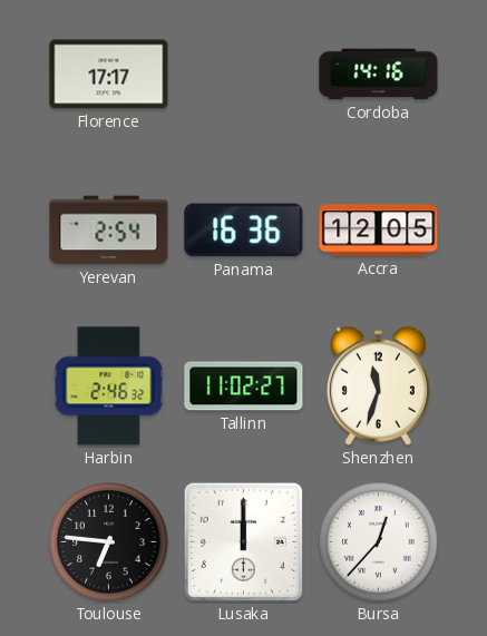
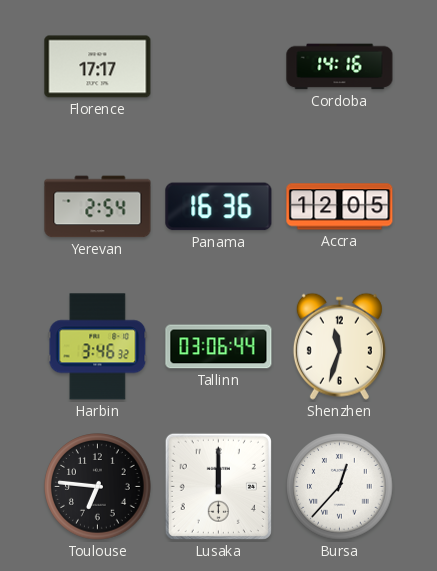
Harbin: 2:46 -> 3:46
Tallinn: 11:02 -> 03:06
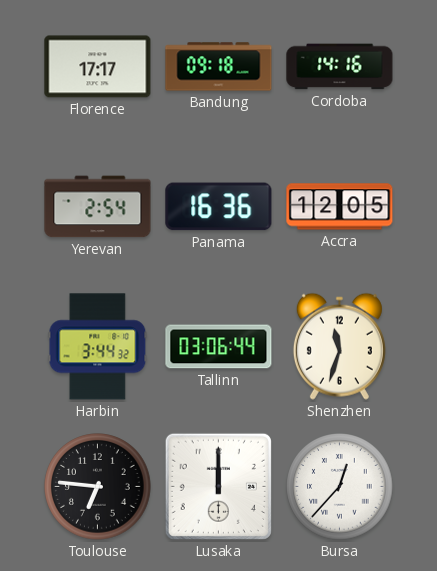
Bandung: none -> 09:18
Harbin: 3:46 -> 3:44
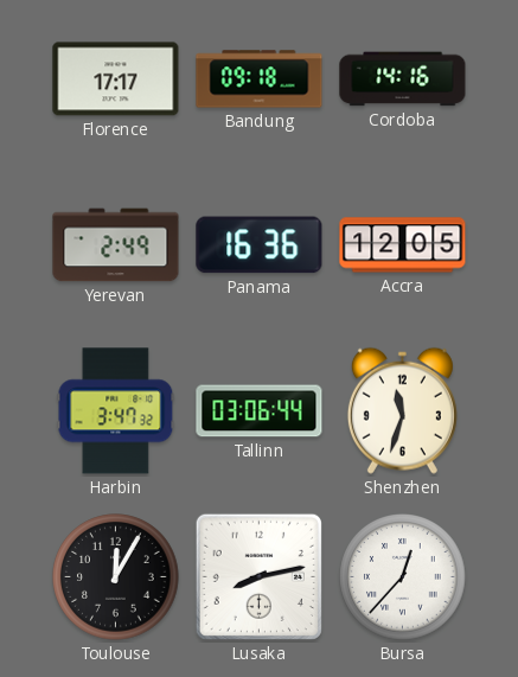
Yerevan: 2:54 -> 2:49
Harbin: 3:44 -> 3:47
Toulouse: 6:46 -> 12:05
Lusaka: 12:00 -> 8:13
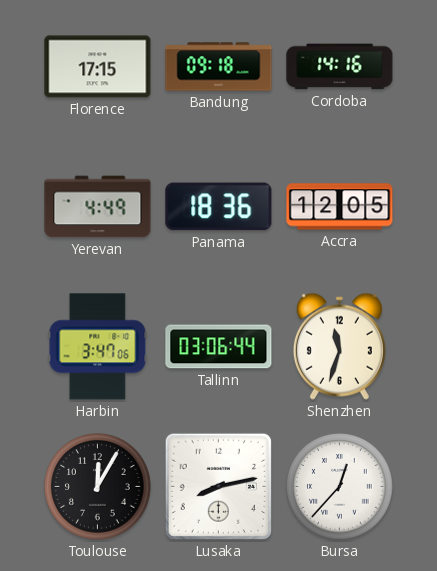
Florence: 17:17 -> 17:15
Yerevan: 2:49 -> 4:49
Panama: 16:36 -> 18:36
Harbin: 3:47:32 -> 3:47:06
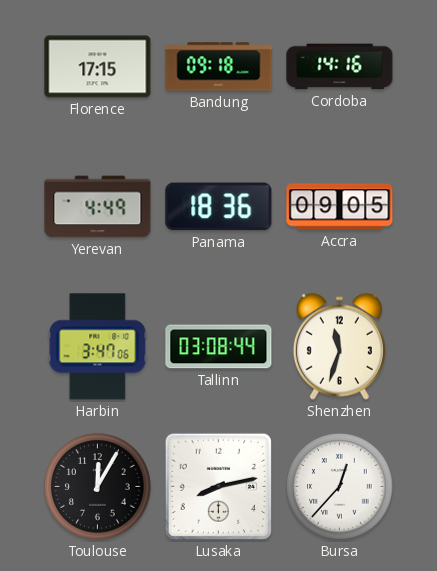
Accra: 12:05 -> 09:05
Tallinn: 03:06 -> 03:08
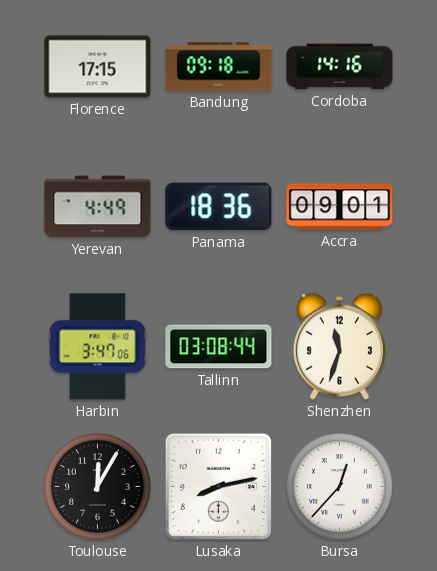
Accra: 09:05 -> 09:01
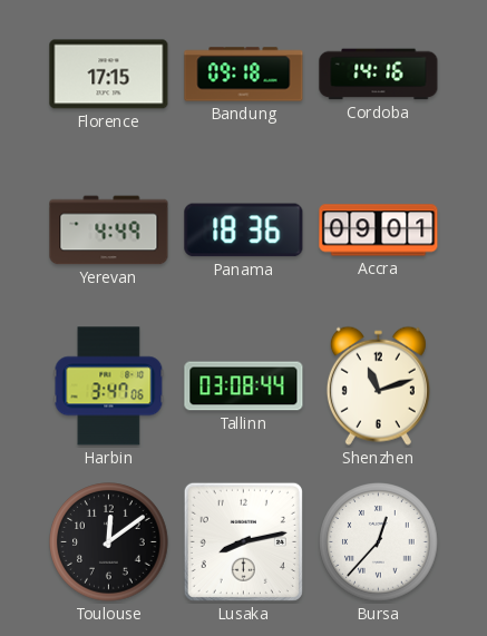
Shenzhen: 11:33 -> 11:12
Toulouse: 12:05 -> 12:09
